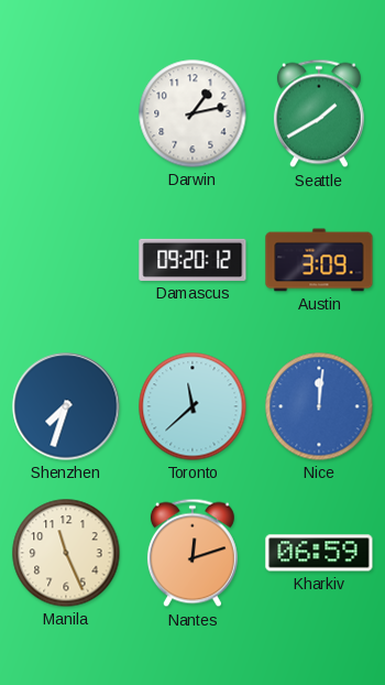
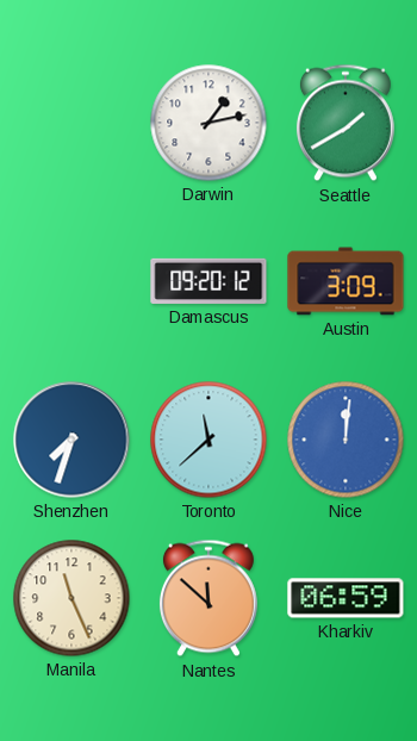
Nantes: 12:12 -> 11:52
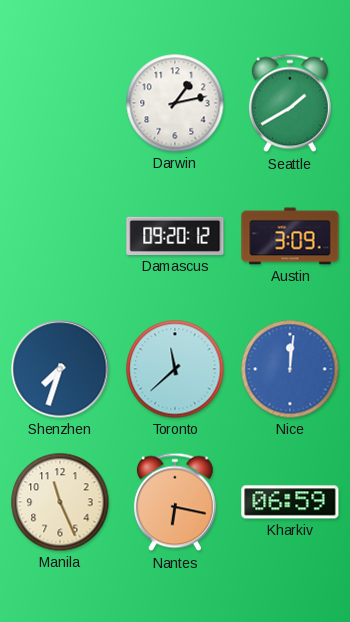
Nantes: 11:52 -> 6:17
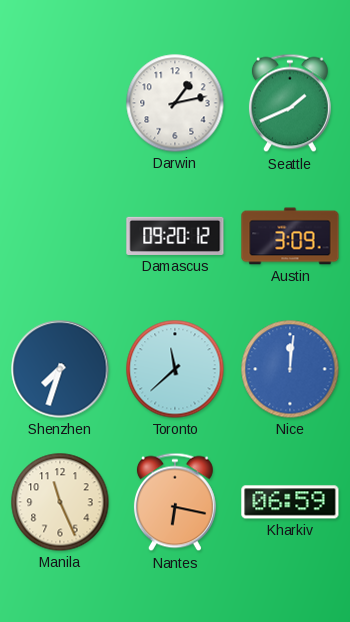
Seattle: 1:40 -> 1:41
